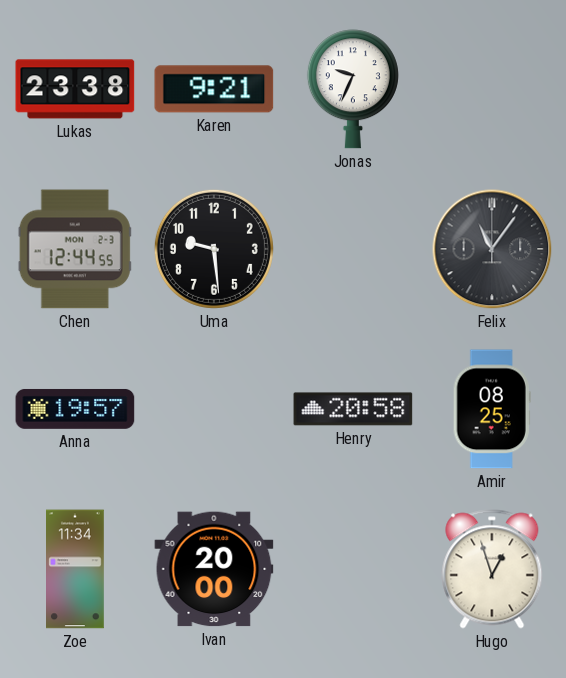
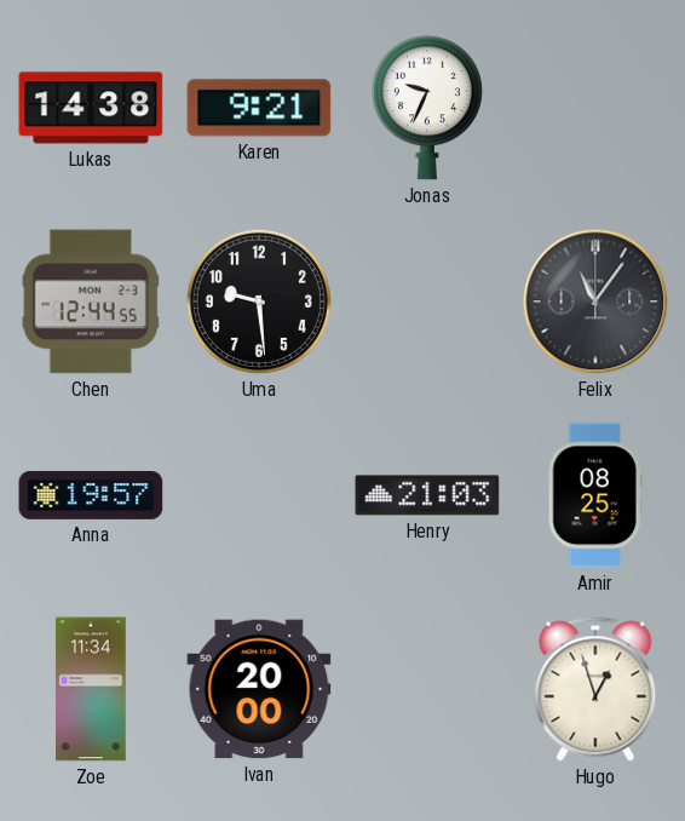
Lukas: 23:38 -> 14:38
Henry: 20:58 -> 21:03
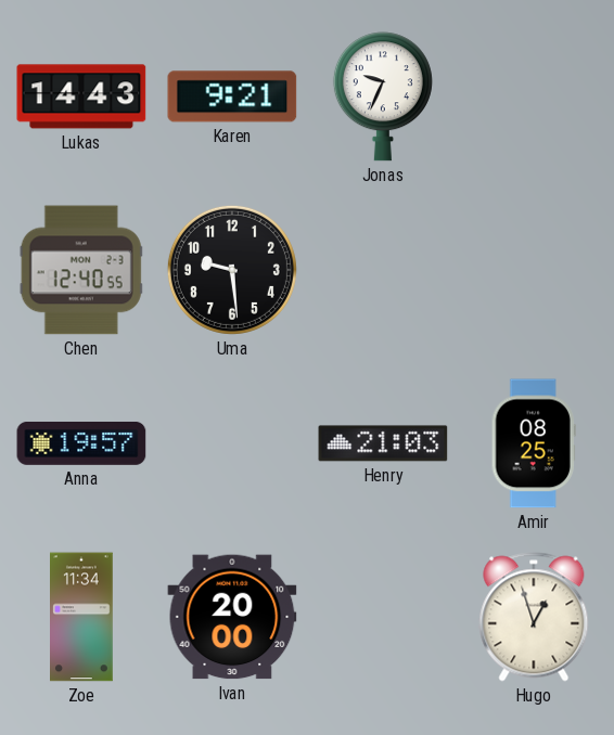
Lukas: 14:38 -> 14:43
Chen: 12:44 -> 12:40
Felix: 11:06 -> none
